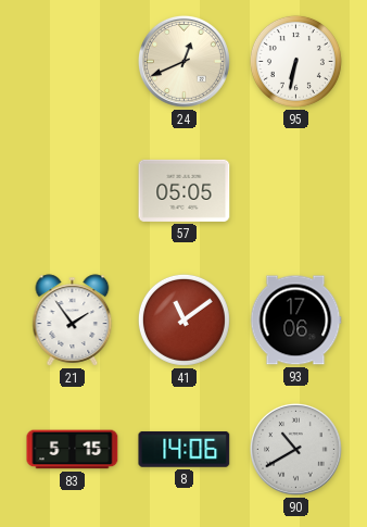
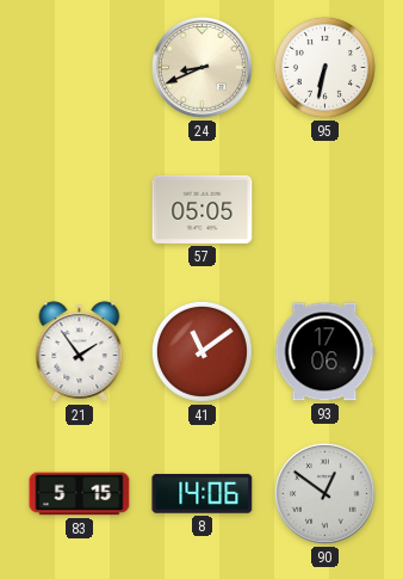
24: 12:41 -> 8:41
90: 10:40 -> 12:51
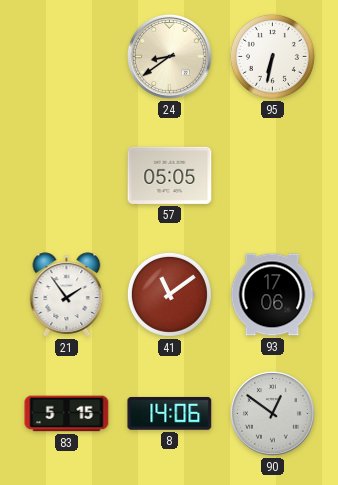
24: 8:41 -> 8:39
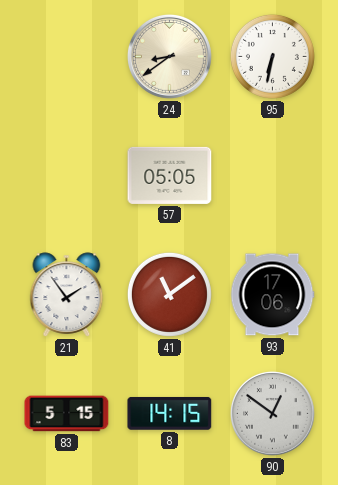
8: 14:06 -> 14:15
